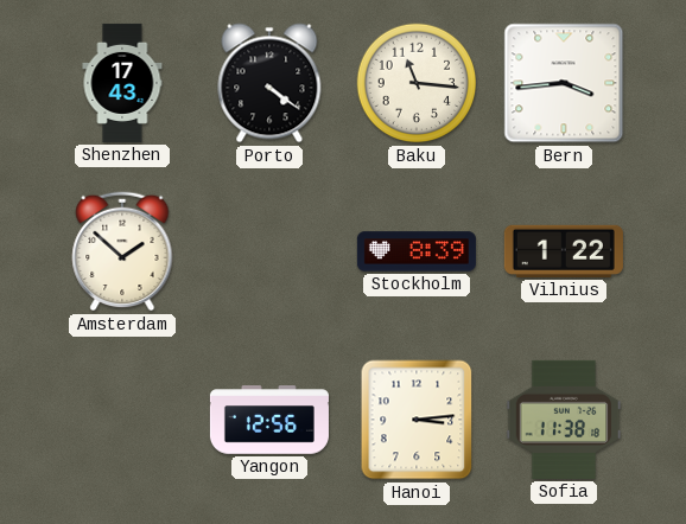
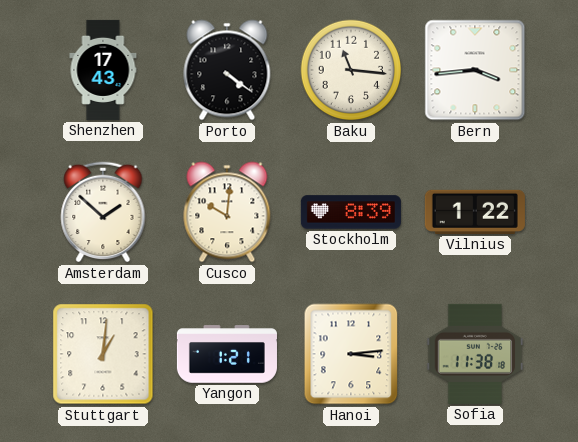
Cusco: none -> 10:01
Stuttgart: none -> 1:01
Yangon: 12:56 -> 1:21
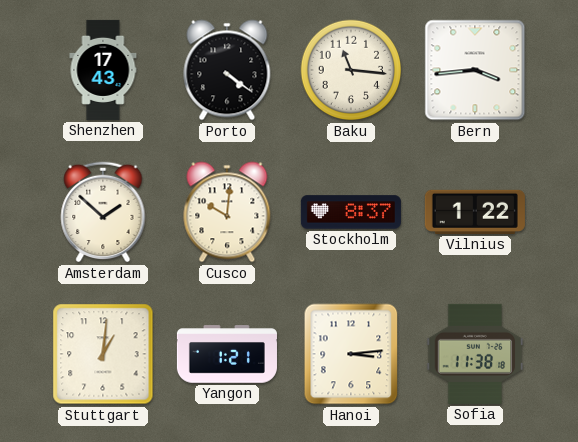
Stockholm: 8:39 -> 8:37
